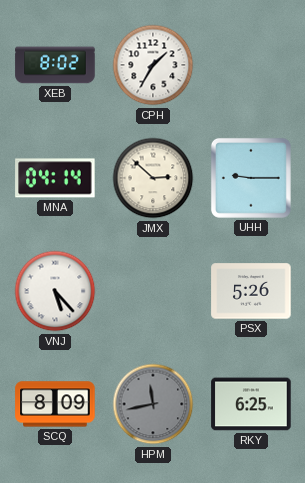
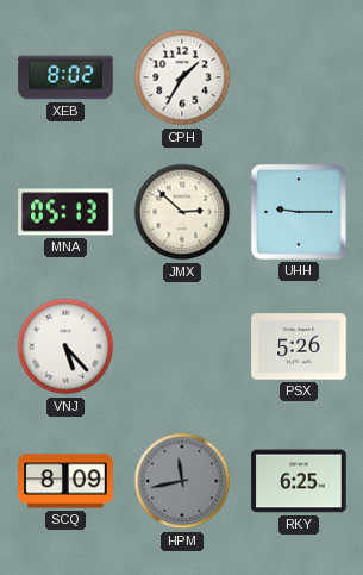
MNA: 04:14 -> 05:13
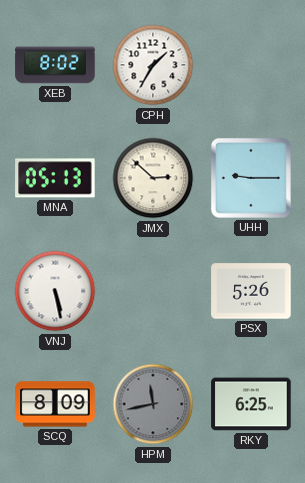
VNJ: 5:23 -> 5:28
